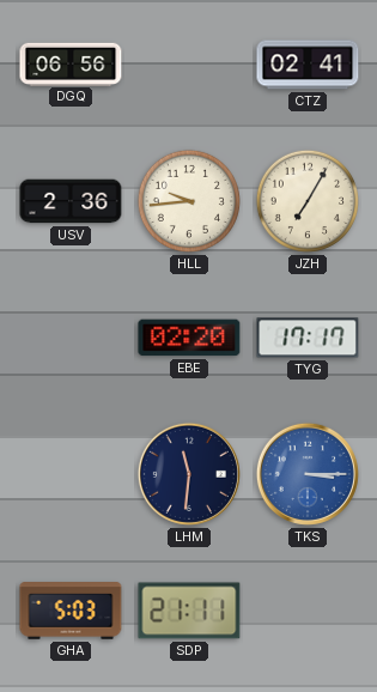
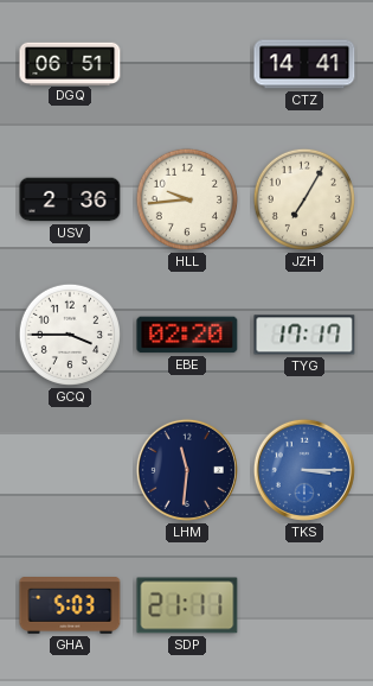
DGQ: 06:56 -> 06:51
CTZ: 02:41 -> 14:41
GCQ: none -> 3:45
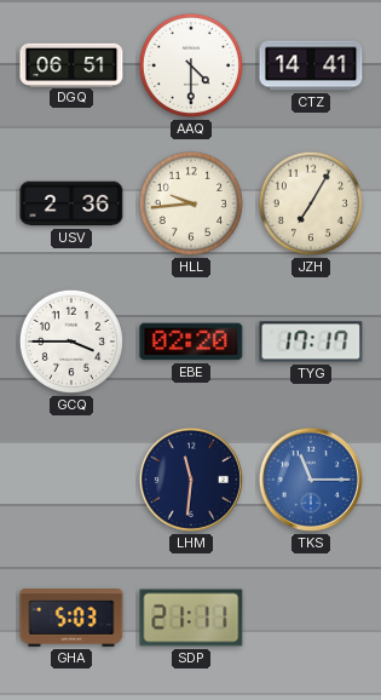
AAQ: none -> 4:30
TKS: 3:15 -> 11:15
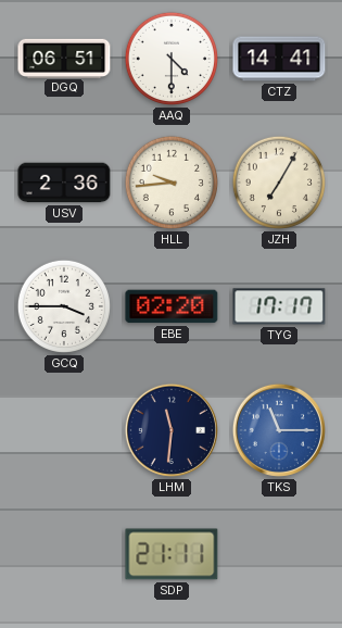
GHA: 5:03 -> none
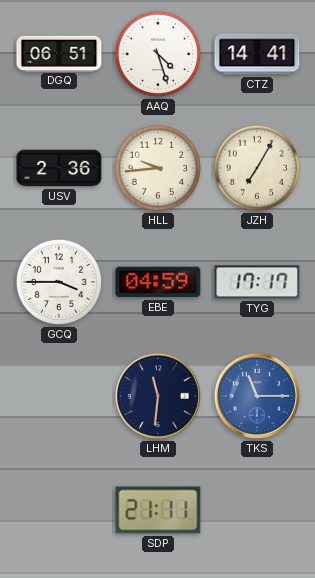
AAQ: 4:30 -> 4:27
EBE: 02:20 -> 04:59
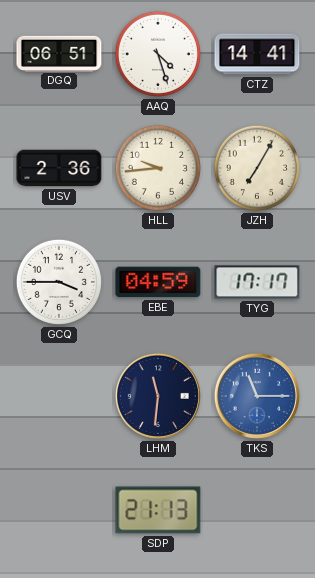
SDP: 21:11 -> 21:13
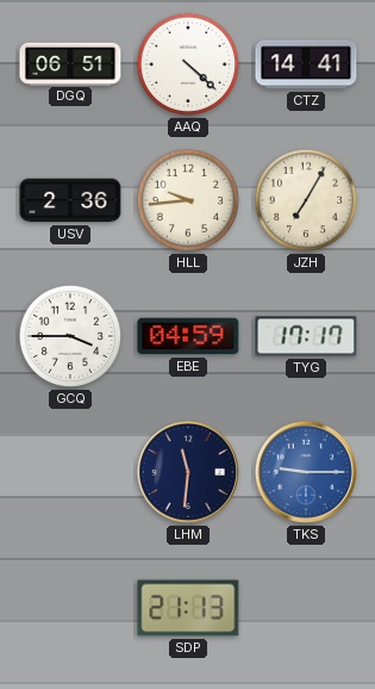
AAQ: 4:27 -> 4:22
TKS: 11:15 -> 9:15
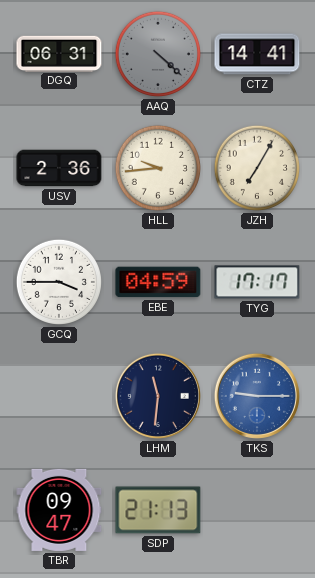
DGQ: 06:51 -> 06:31
AAQ dial: white -> grey
TBR: none -> 09:47
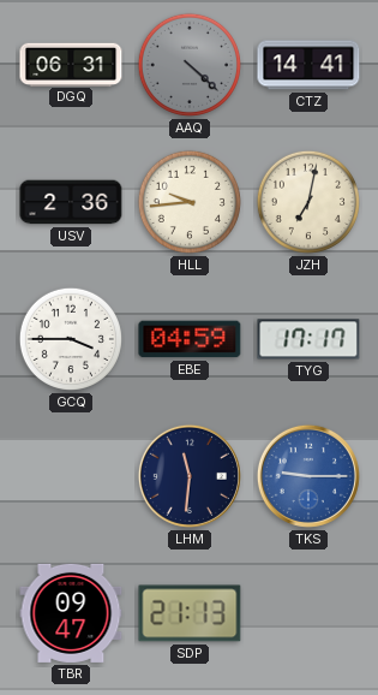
JZH: 7:05 -> 7:02
